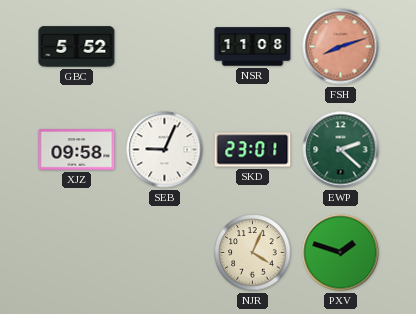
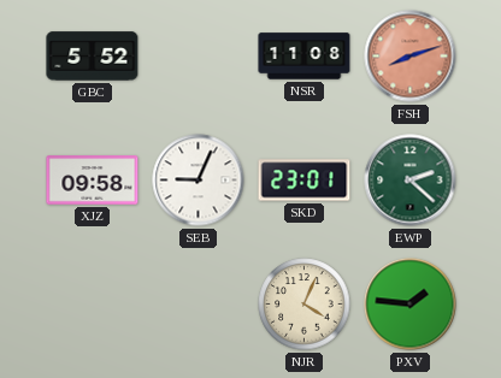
PXV: 1:48 -> 1:46
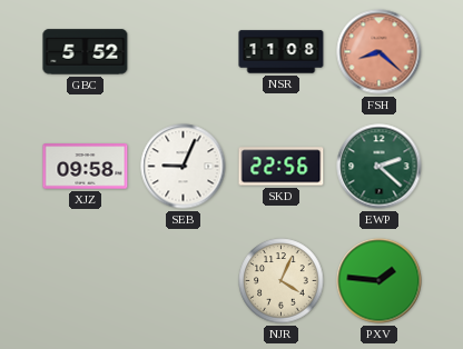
FSH: 8:12 -> 8:22
SKD: 23:01 -> 22:56
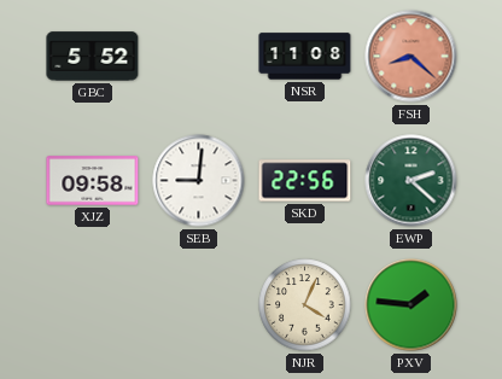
SEB: 9:04 -> 9:01
